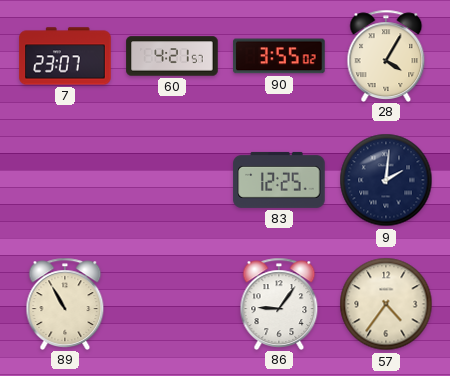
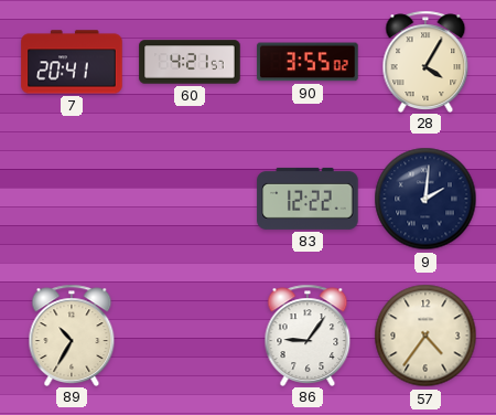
7: 23:07 -> 20:41
83: 12:25 -> 12:22
89: 10:55 -> 10:35
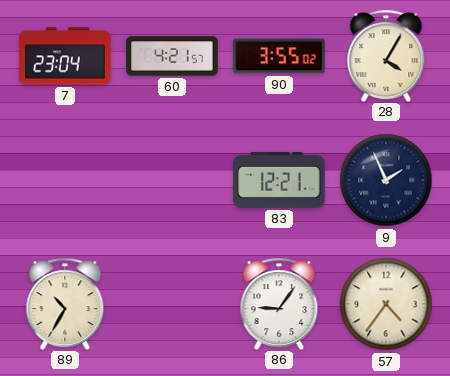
7: 20:41 -> 23:04
83: 12:22 -> 12:21
9: 2:01 -> 1:56
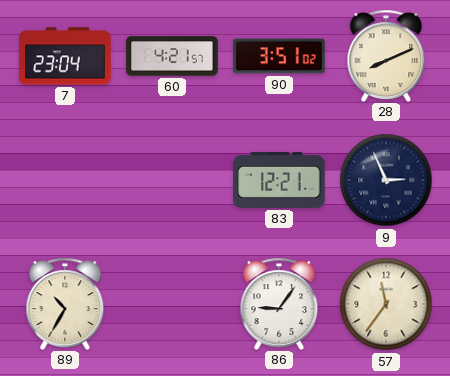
90: 3:55 -> 3:51
28: 4:05 -> 8:11
9: 1:56 -> 2:56
57: 4:36 -> 11:36
